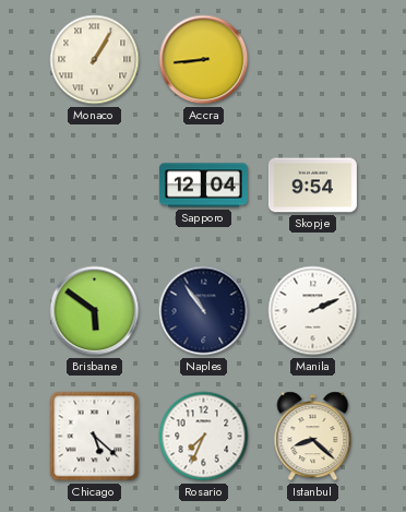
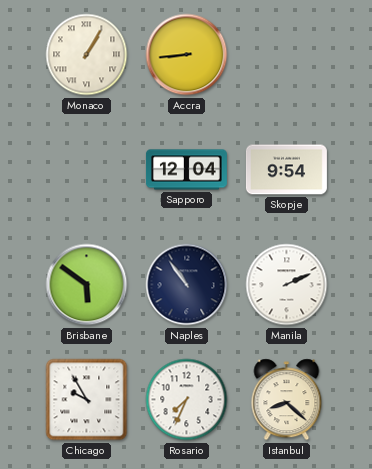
Chicago: 5:22 -> 9:55
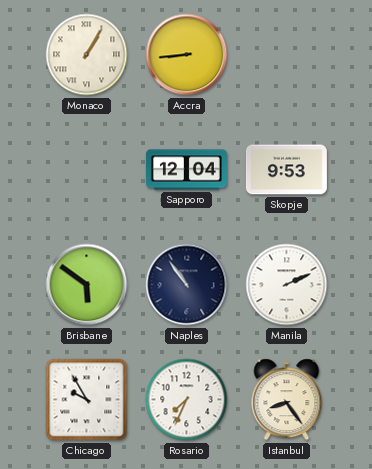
Skopje: 9:54 -> 9:53
Istanbul: 8:22 -> 8:24
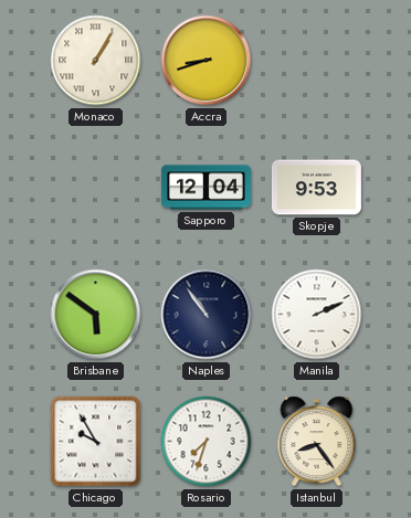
Accra: 8:44 -> 8:42
Rosario: 7:34 -> 7:33
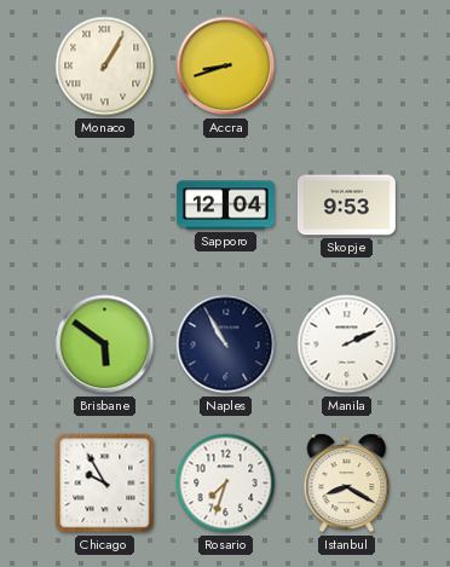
Naples: 10:54 -> 10:55
Istanbul: 8:24 -> 8:20
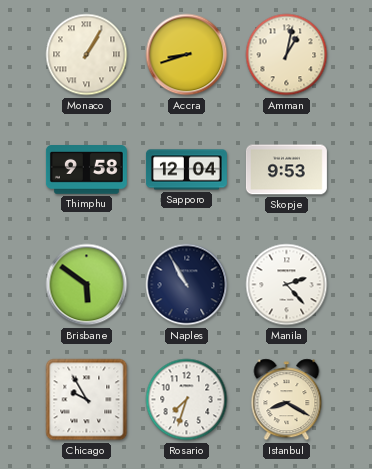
Amman: none -> 1:02
Thimphu: none -> 9:58
Manila: 2:11 -> 2:23
